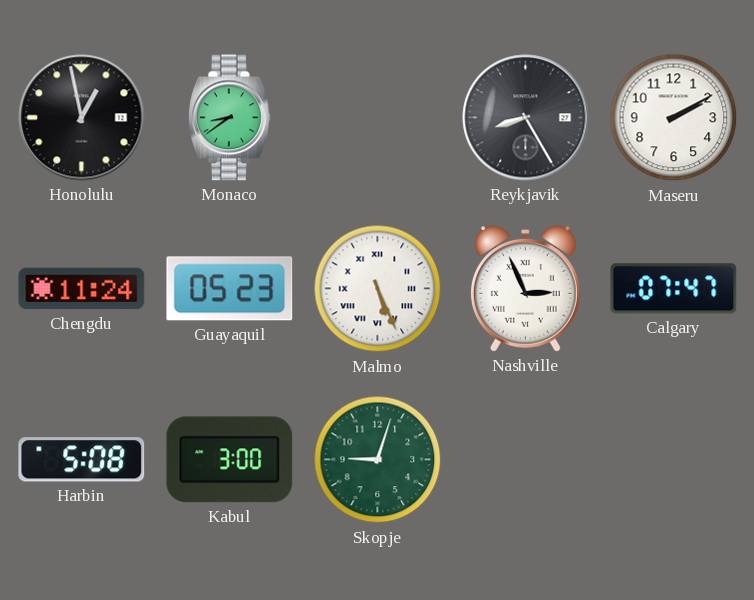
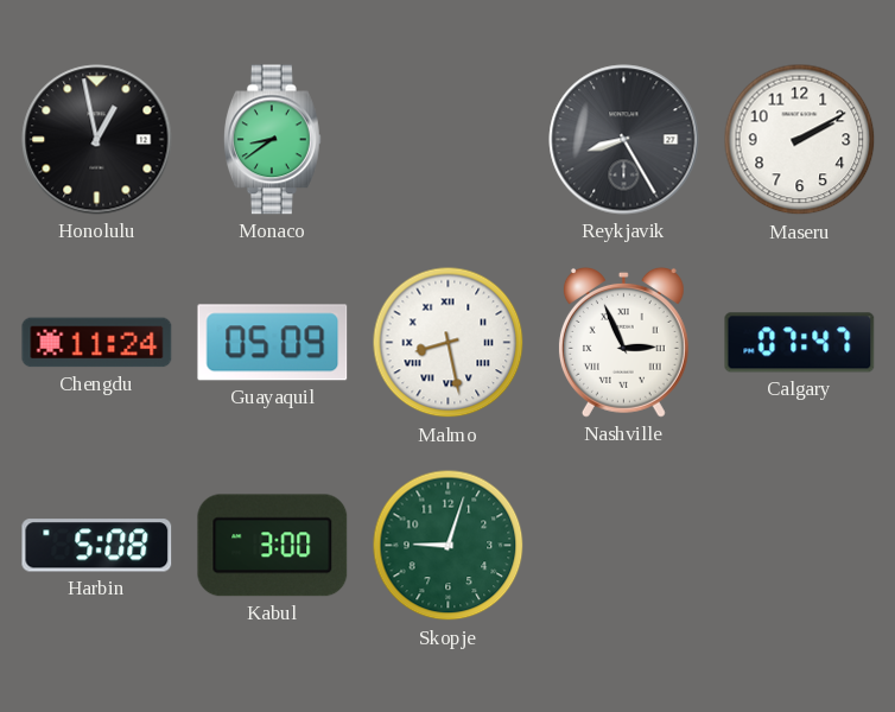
Guayaquil: 05:23 -> 05:09
Malmo: 5:26 -> 8:28
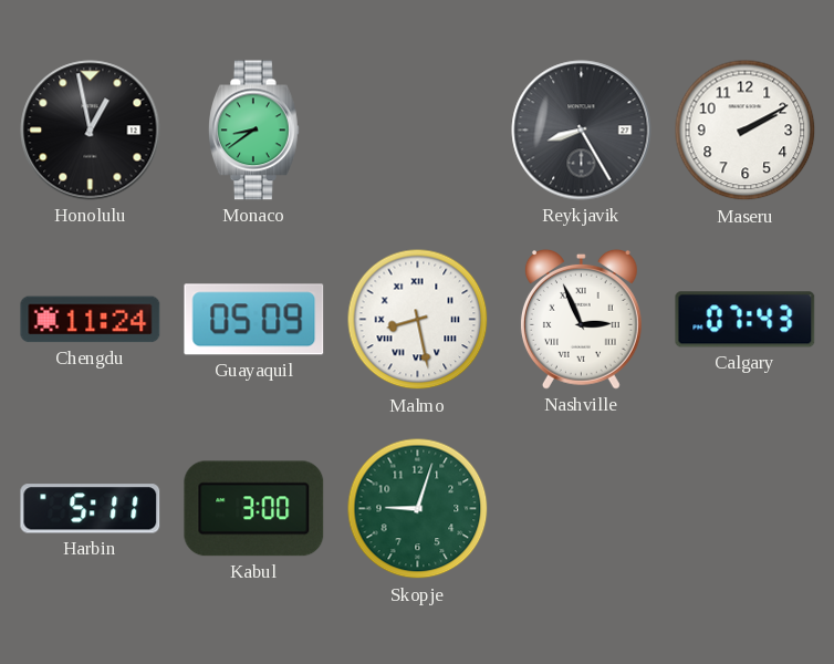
Calgary: 07:47 -> 07:43
Harbin: 5:08 -> 5:11
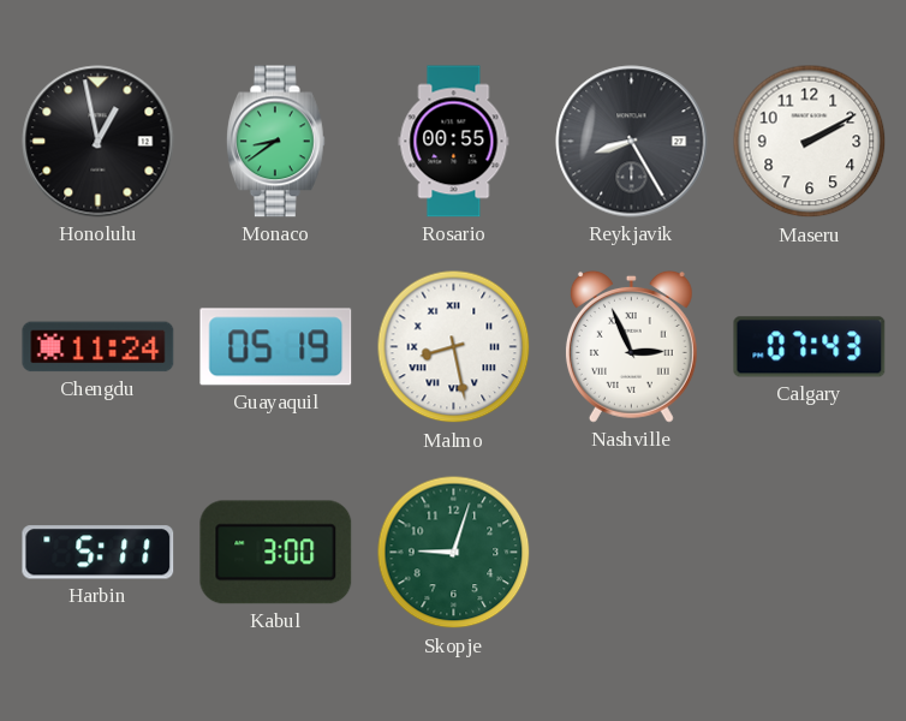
Rosario: none -> 00:55
Guayaquil: 05:09 -> 05:19
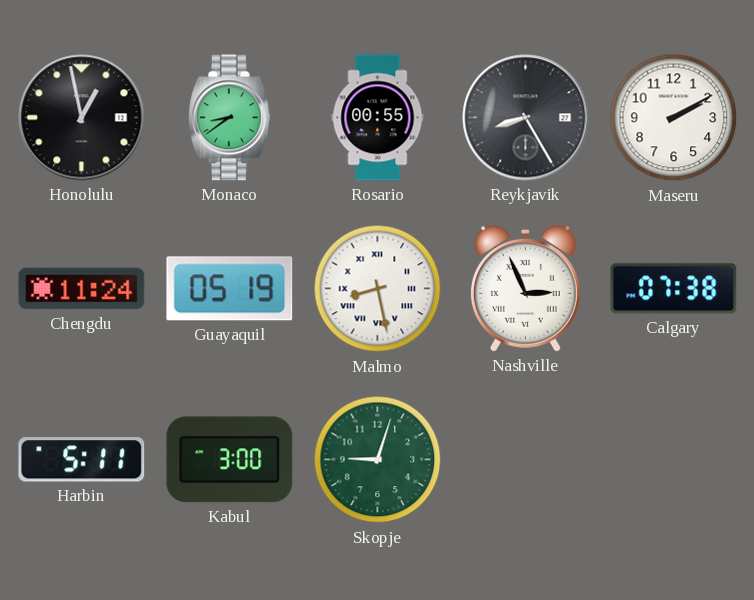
Calgary: 07:43 -> 07:38
